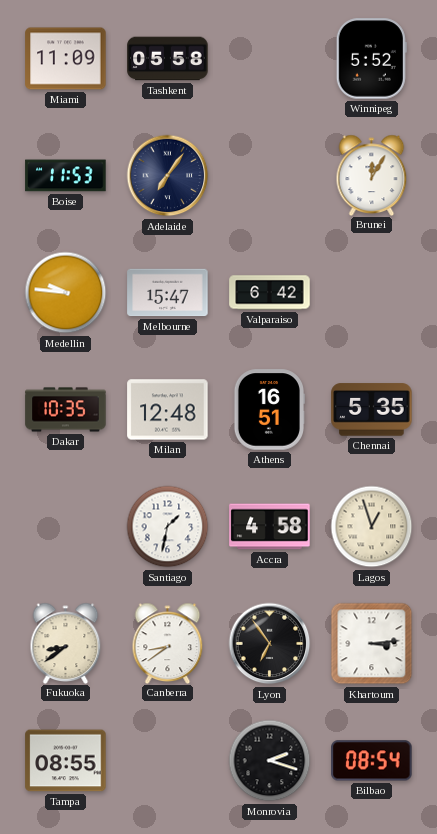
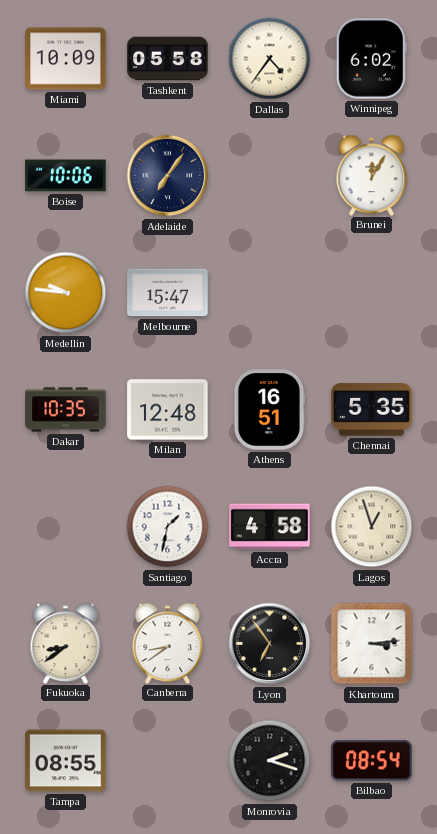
Miami: 11:09 -> 10:09
Dallas: none -> 4:36
Winnipeg: 5:52 -> 6:02
Boise: 11:53 -> 10:06
Valparaiso: 6:42 -> none
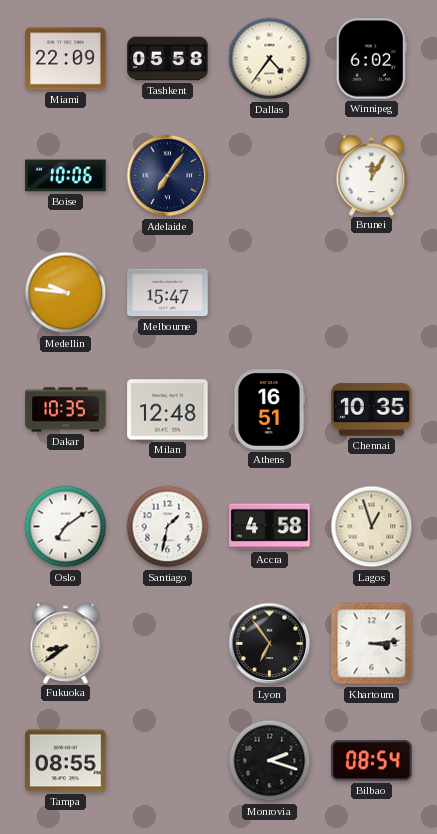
Miami: 10:09 -> 22:09
Chennai: 5:35 -> 10:35
Oslo: none -> 7:09
Canberra: 8:39 -> none
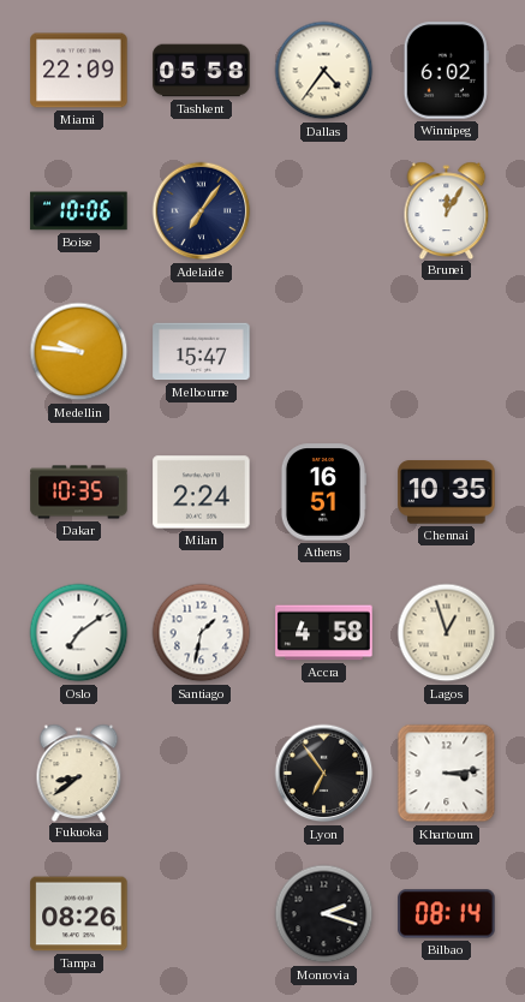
Milan: 12:48 -> 2:24
Tampa: 08:55 -> 08:26
Bilbao: 08:54 -> 08:14
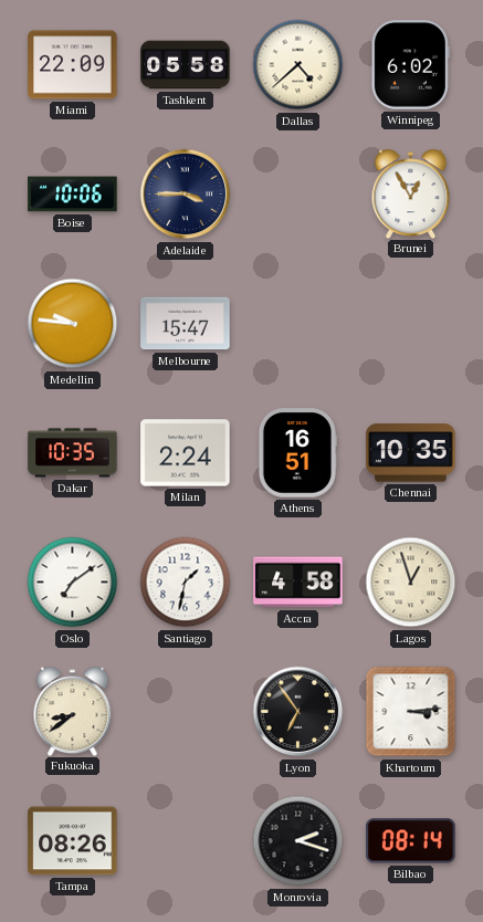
Dallas: 4:36 -> 4:38
Adelaide: 7:06 -> 3:45
Brunei: 12:05 -> 12:55
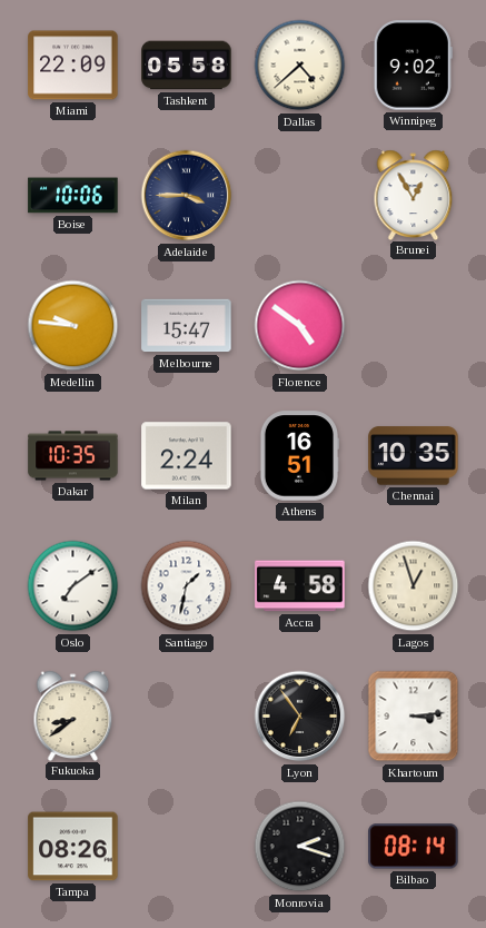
Winnipeg: 6:02 -> 9:02
Florence: none -> 4:51
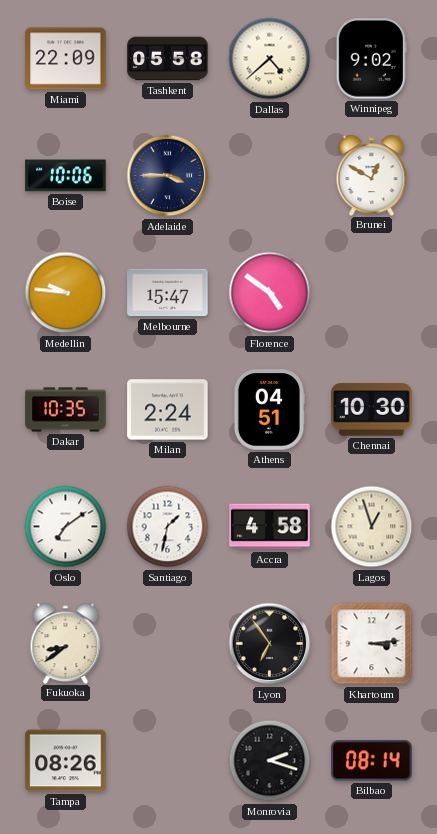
Brunei: 12:55 -> 12:50
Athens: 16:51 -> 04:51
Chennai: 10:35 -> 10:30
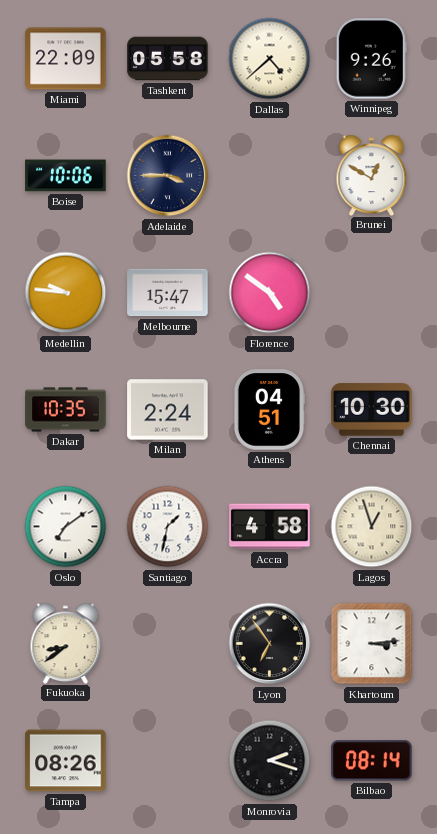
Winnipeg: 9:02 -> 9:26
